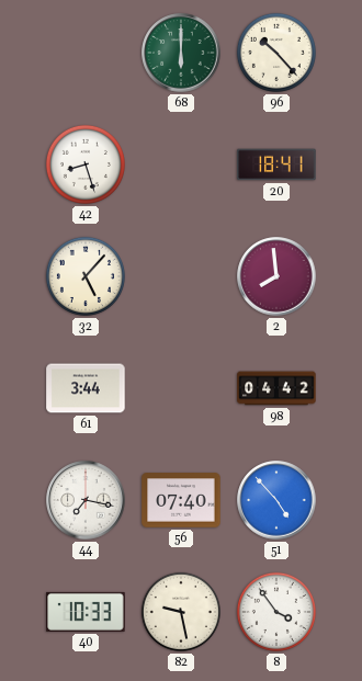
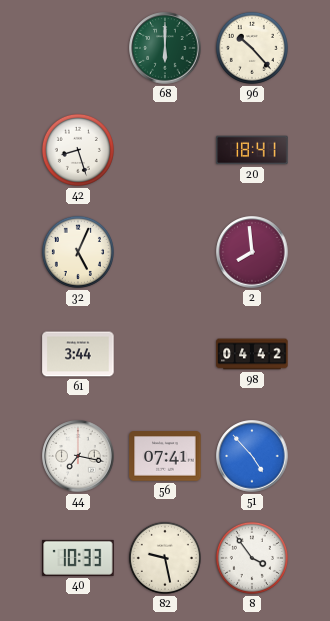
32: 5:07 -> 5:04
56: 07:40 -> 07:41
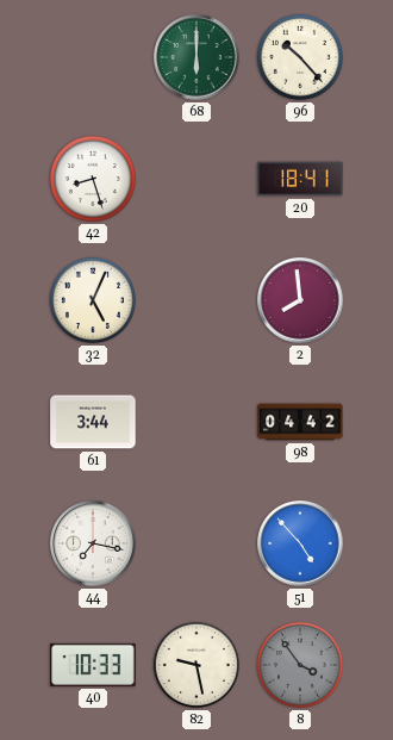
56: 07:41 -> none
8 dial: white -> grey
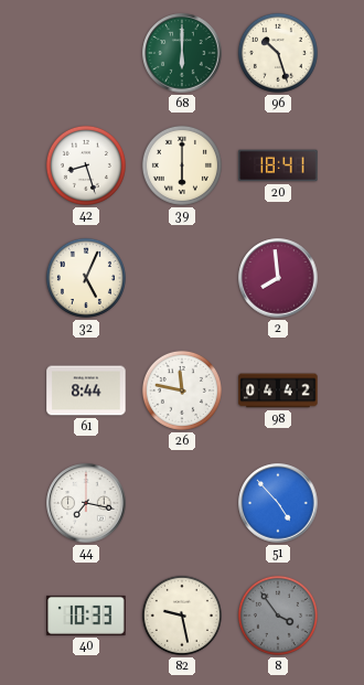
96: 10:23 -> 10:27
39: none -> 6:00
61: 3:44 -> 8:44
26: none -> 11:47
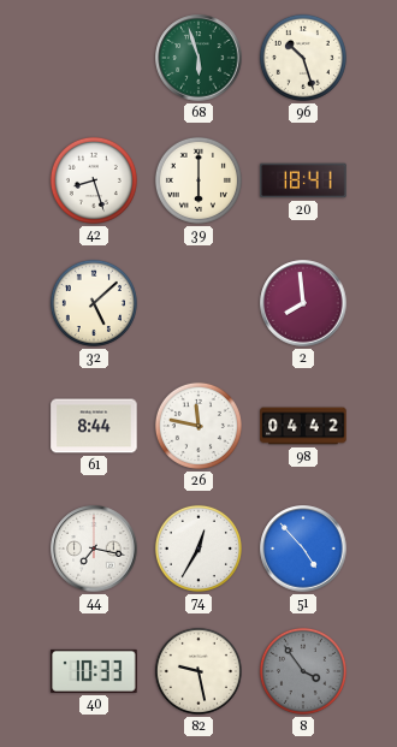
68: 6:00 -> 5:57
32: 5:04 -> 5:08
74: none -> 12:35
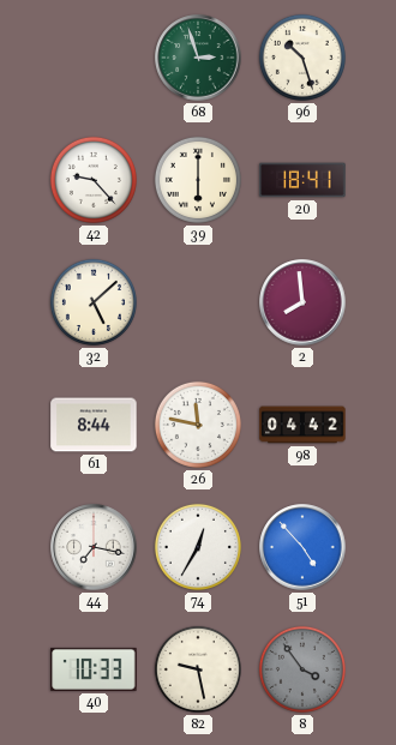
68: 5:57 -> 2:57
42: 8:27 -> 9:23
